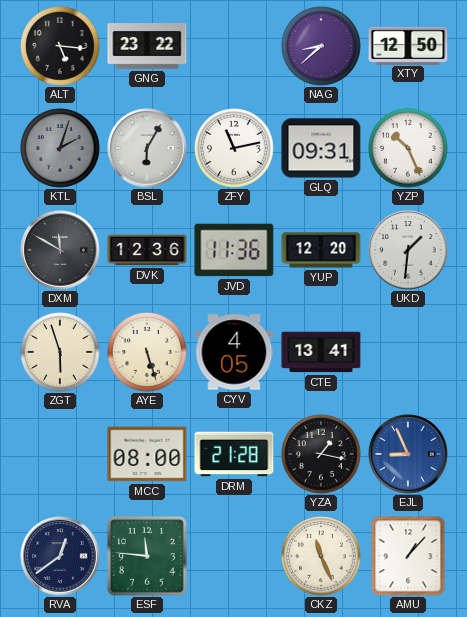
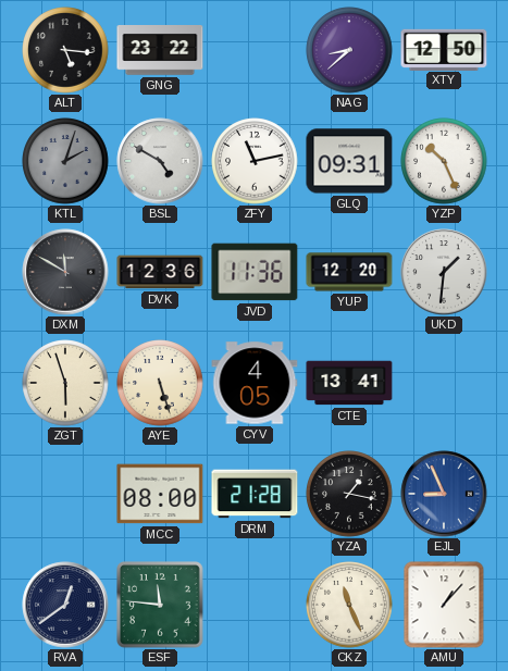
BSL: 6:05 -> 4:50
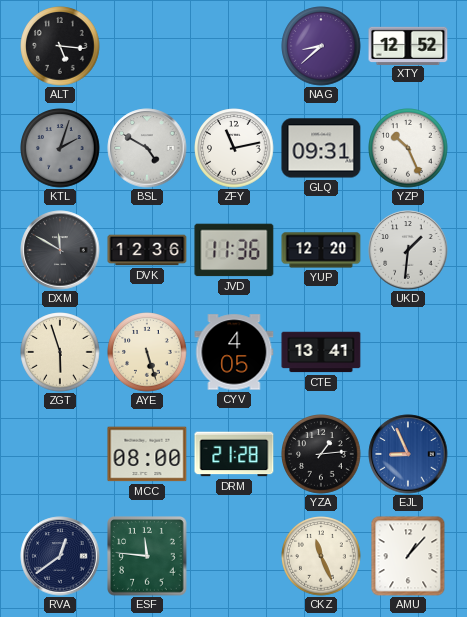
GNG: 23:22 -> none
XTY: 12:50 -> 12:52
YZA: 1:17 -> 1:14
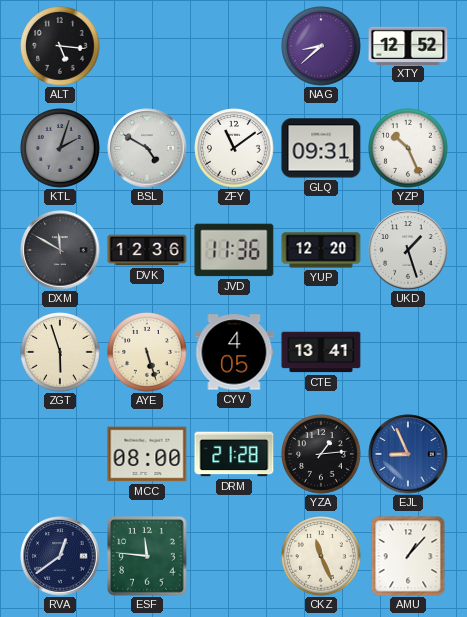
ZFY: 11:13 -> 11:09
UKD: 1:31 -> 1:27
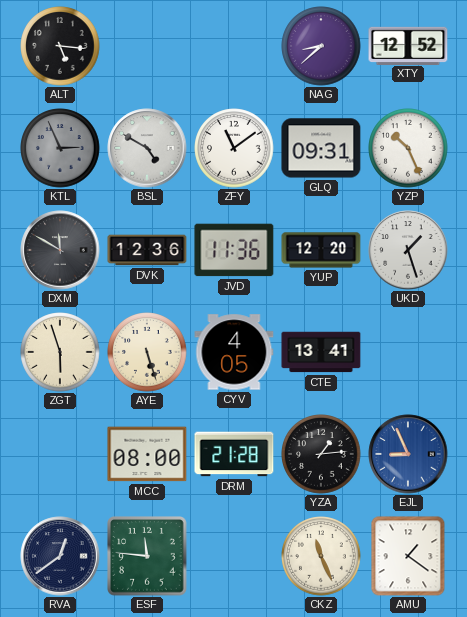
KTL: 2:03 -> 2:56
AMU: 1:07 -> 1:21
